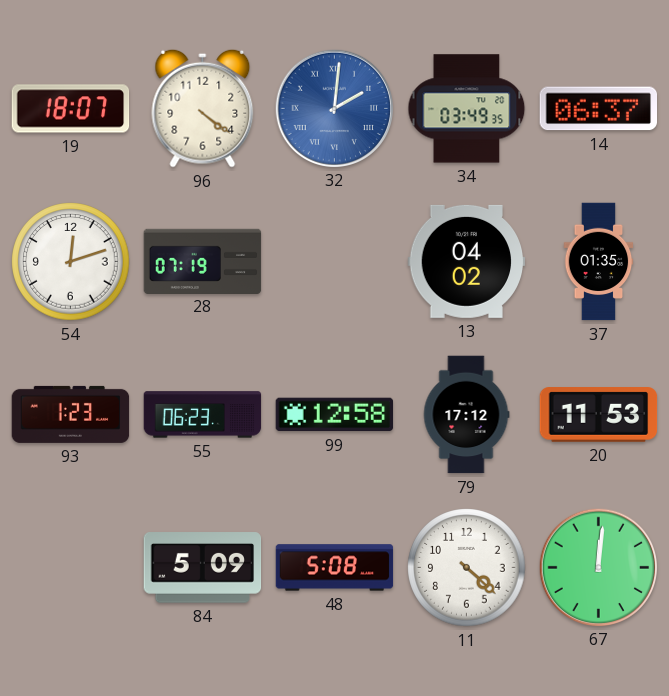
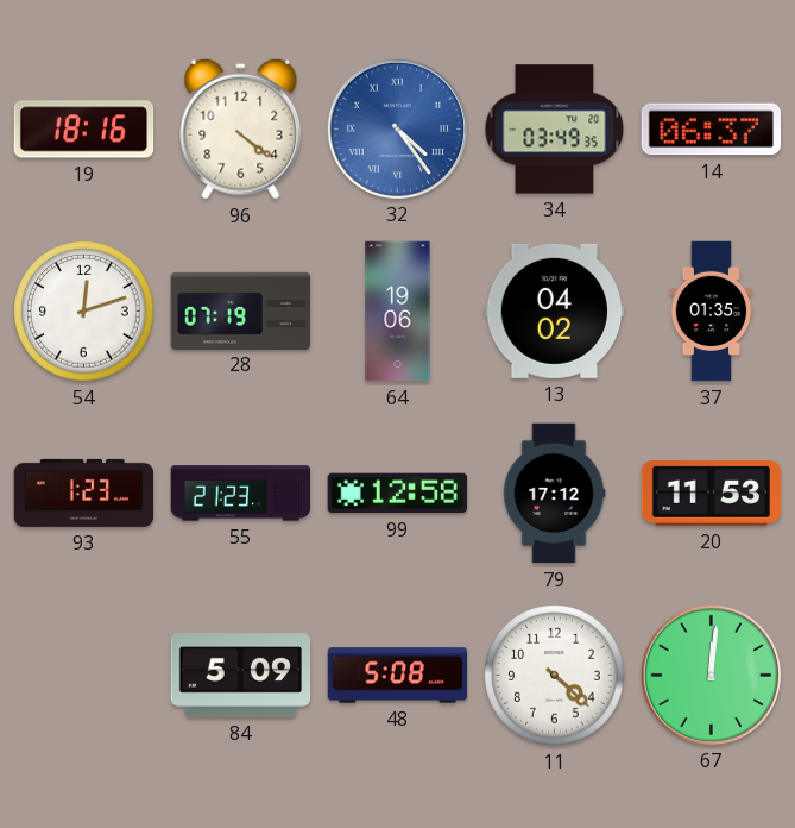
19: 18:07 -> 18:16
32: 2:01 -> 4:24
64: none -> 19:06
55: 06:23 -> 21:23
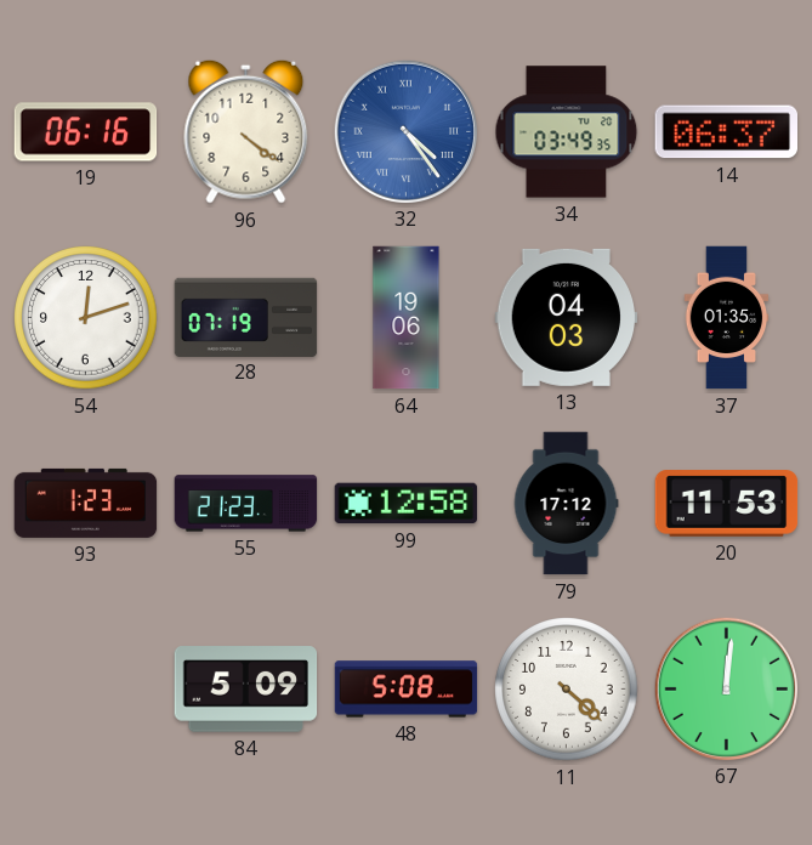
19: 18:16 -> 06:16
13: 04:02 -> 04:03
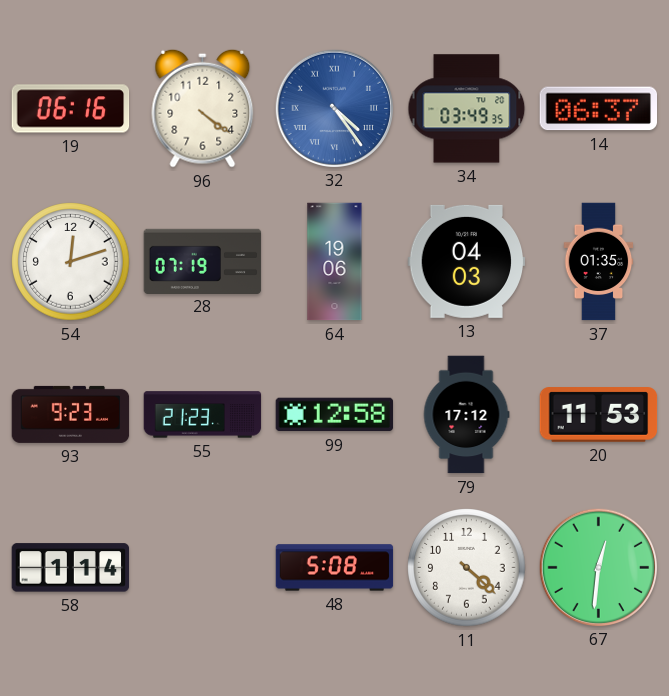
93: 1:23 -> 9:23
58: none -> 1:14
84: 5:09 -> none
67: 12:01 -> 12:31
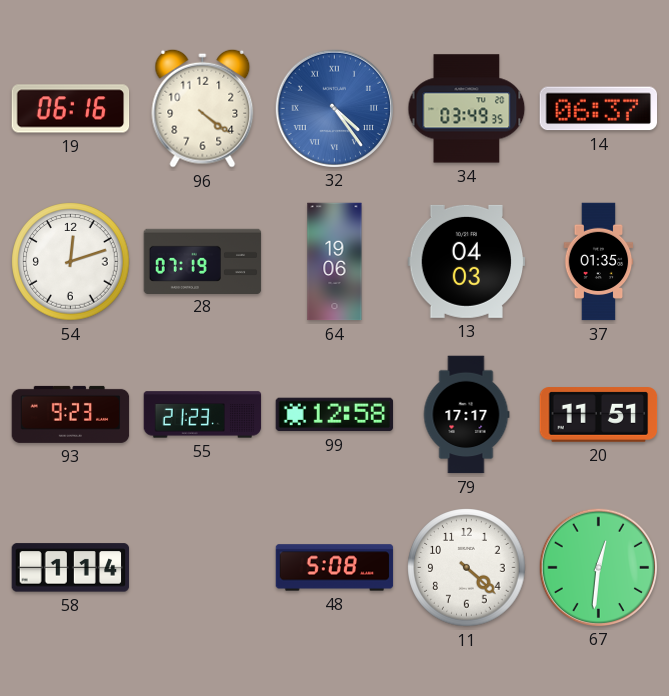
79: 17:12 -> 17:17
20: 11:53 -> 11:51
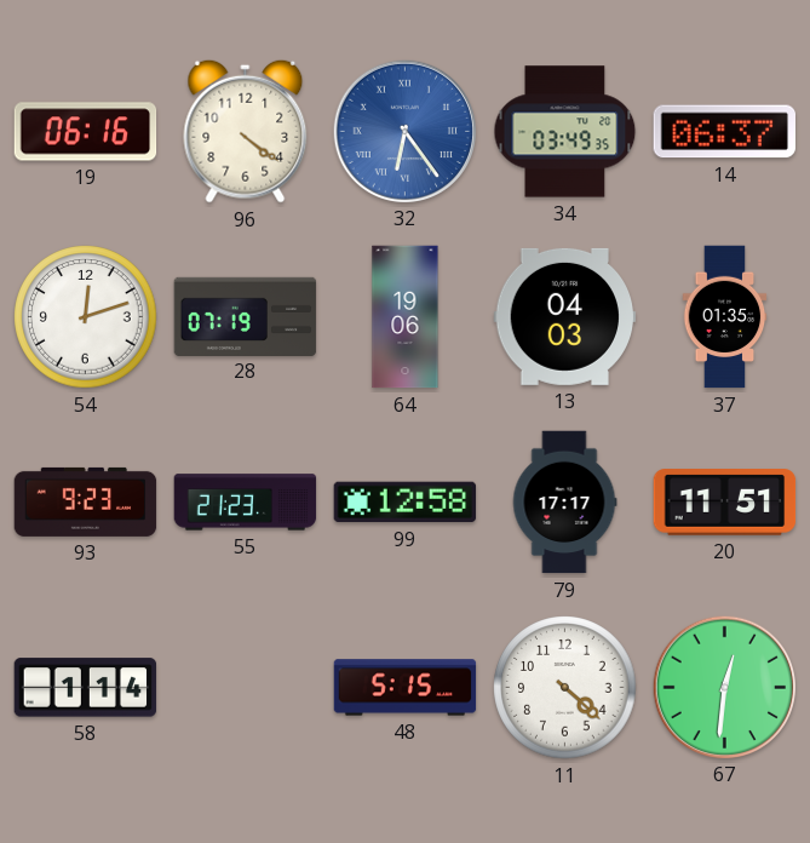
32: 4:24 -> 6:24
48: 5:08 -> 5:15
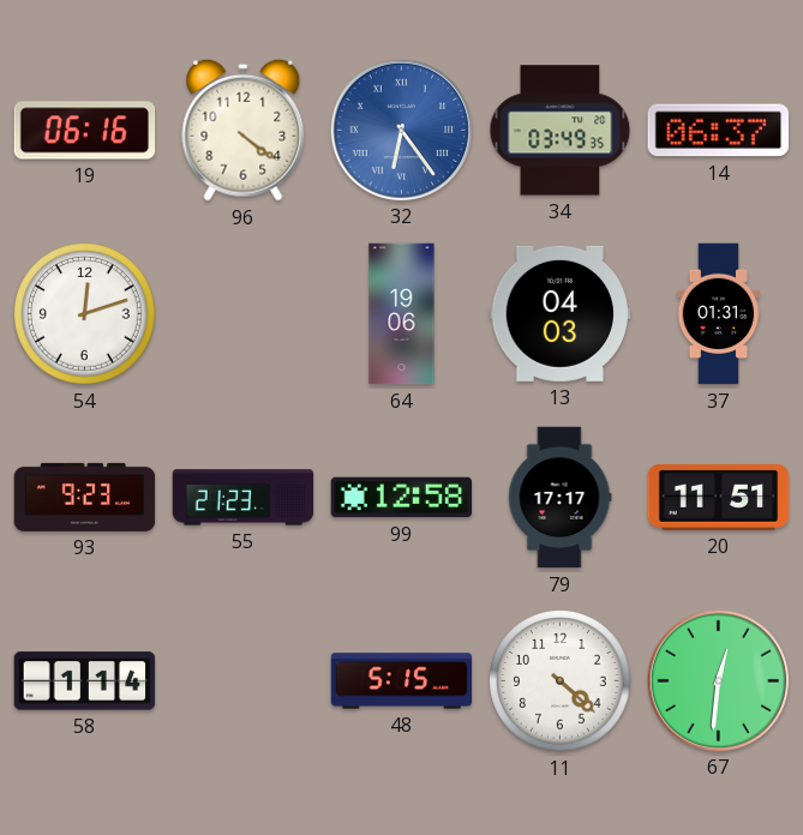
28: 07:19 -> none
37: 01:35 -> 01:31
